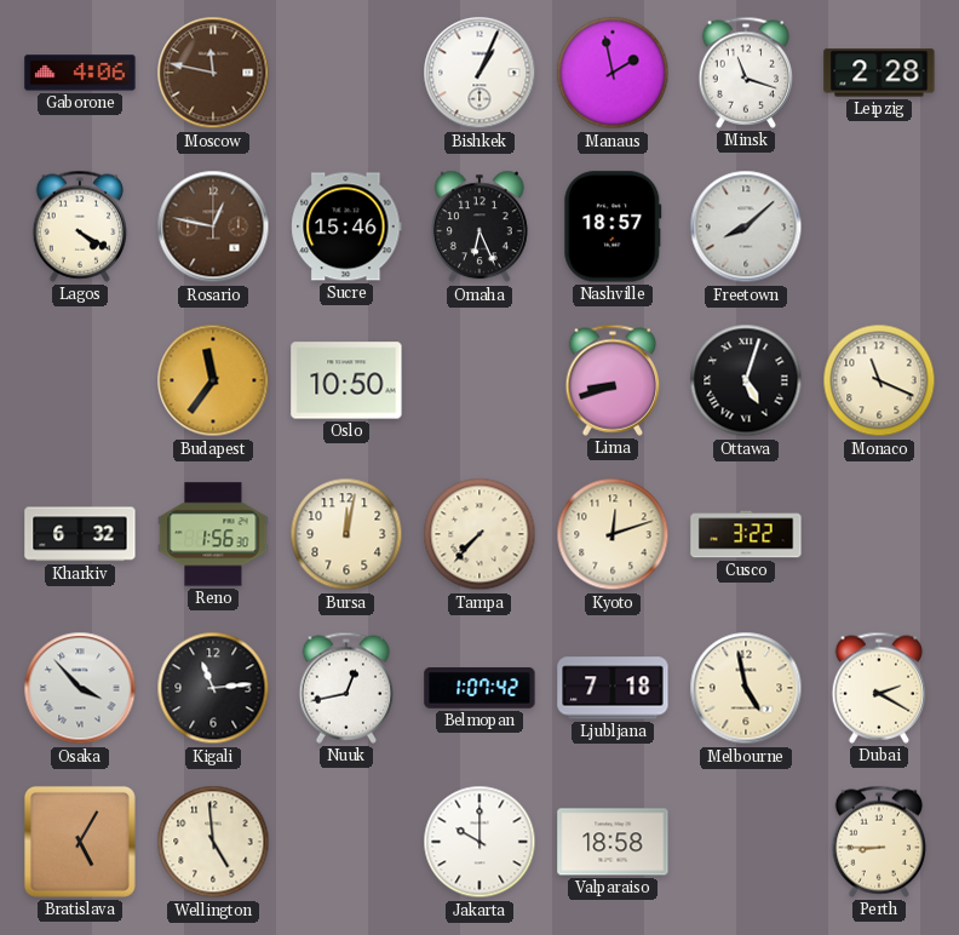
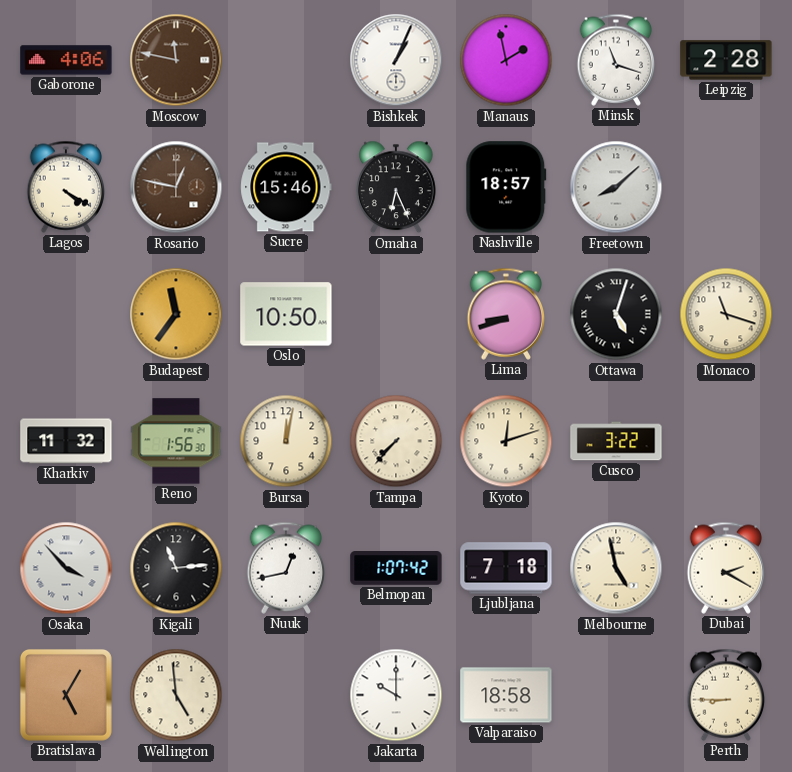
Monaco: 11:19 -> 11:18
Kharkiv: 6:32 -> 11:32
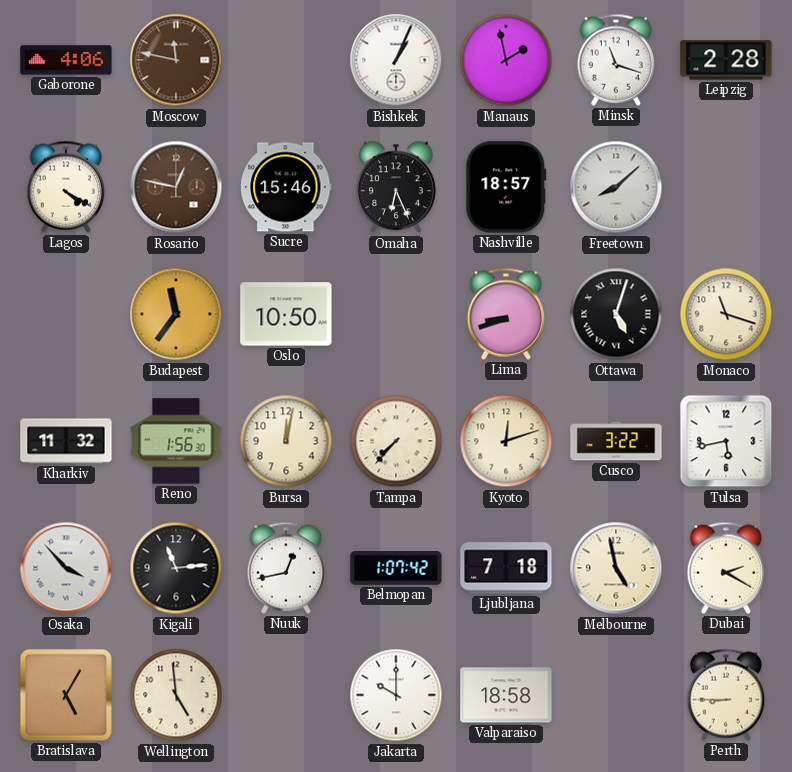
Tulsa: none -> 5:43
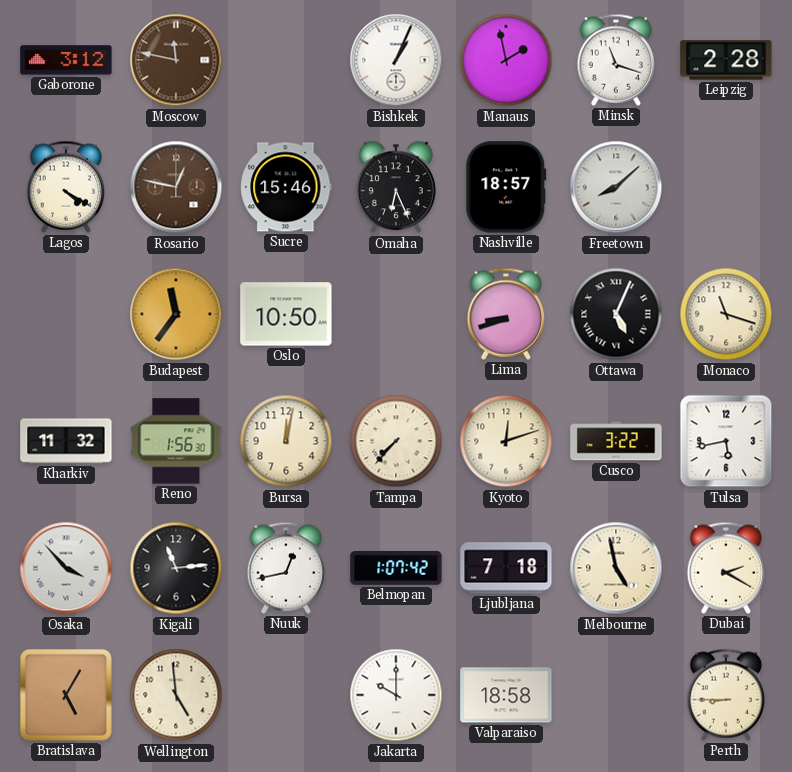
Gaborone: 4:06 -> 3:12
Ottawa: 5:03 -> 5:04
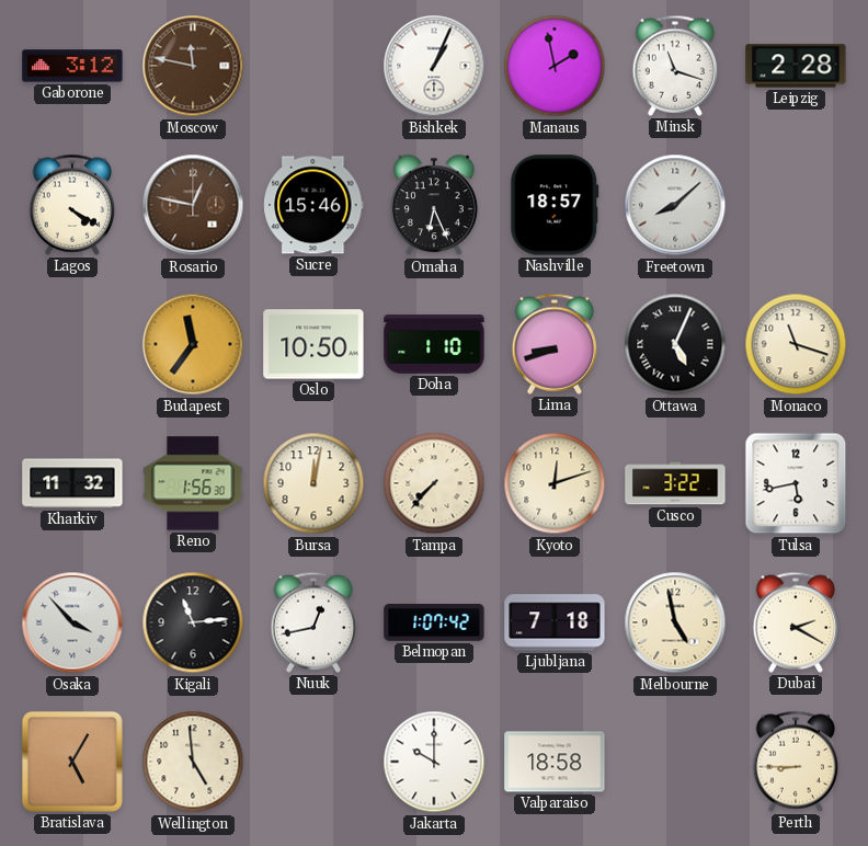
Doha: none -> 1:10
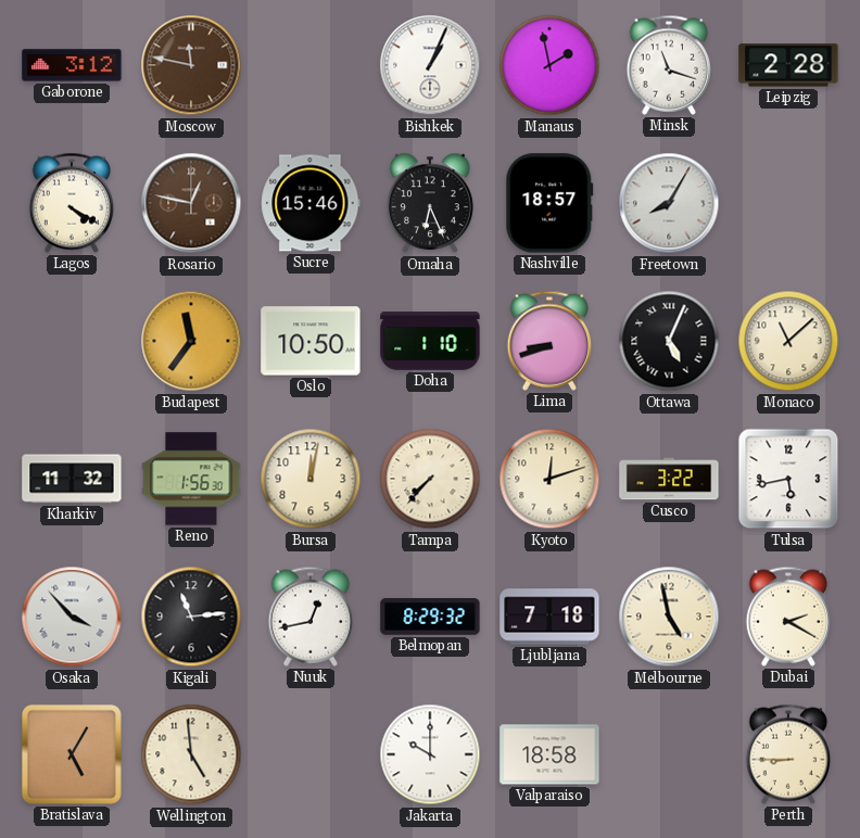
Freetown: 8:08 -> 8:05
Monaco: 11:18 -> 11:08
Belmopan: 1:07 -> 8:29
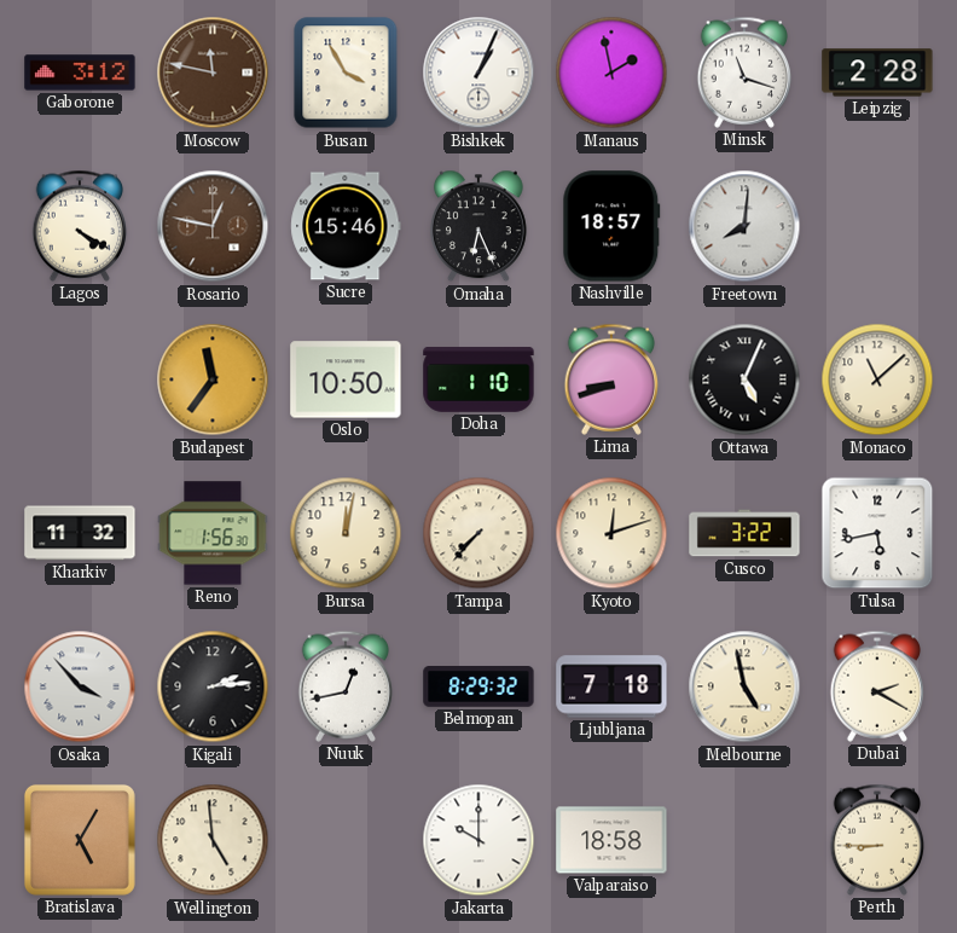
Busan: none -> 3:55
Freetown: 8:05 -> 8:01
Kigali: 11:14 -> 2:14
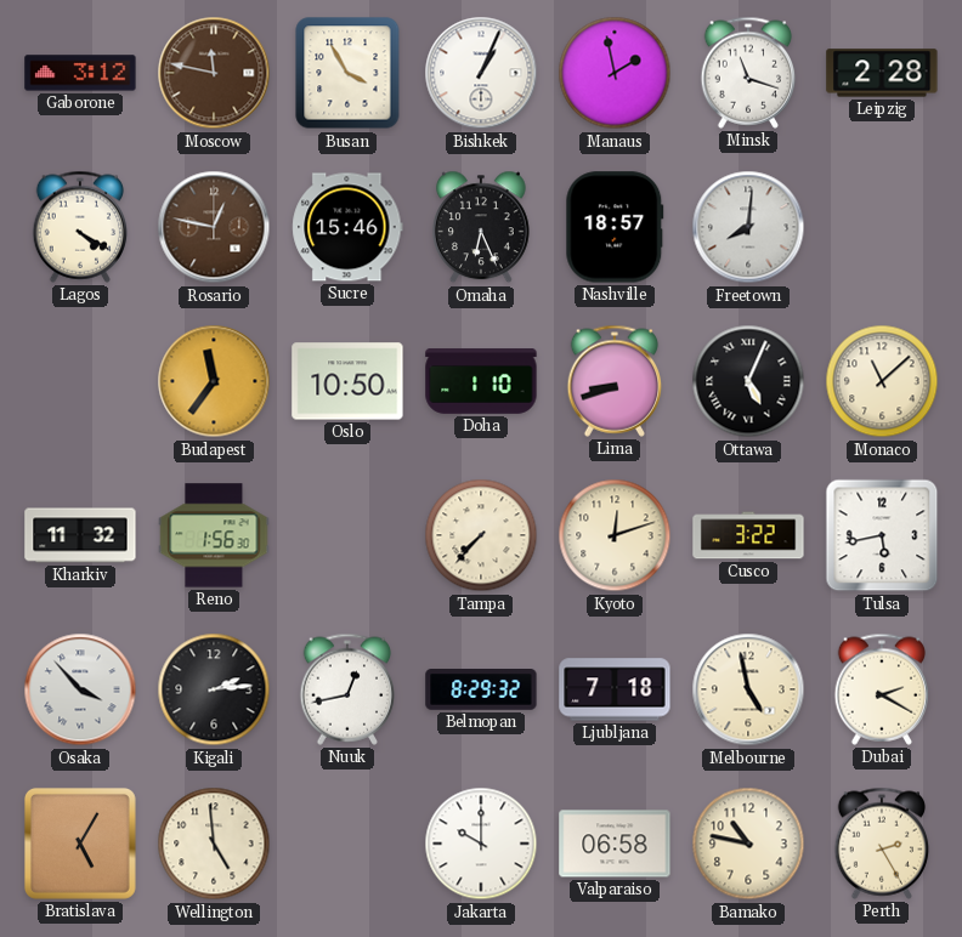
Bursa: 12:02 -> none
Valparaiso: 18:58 -> 06:58
Bamako: none -> 10:47
Perth: 8:45 -> 2:25
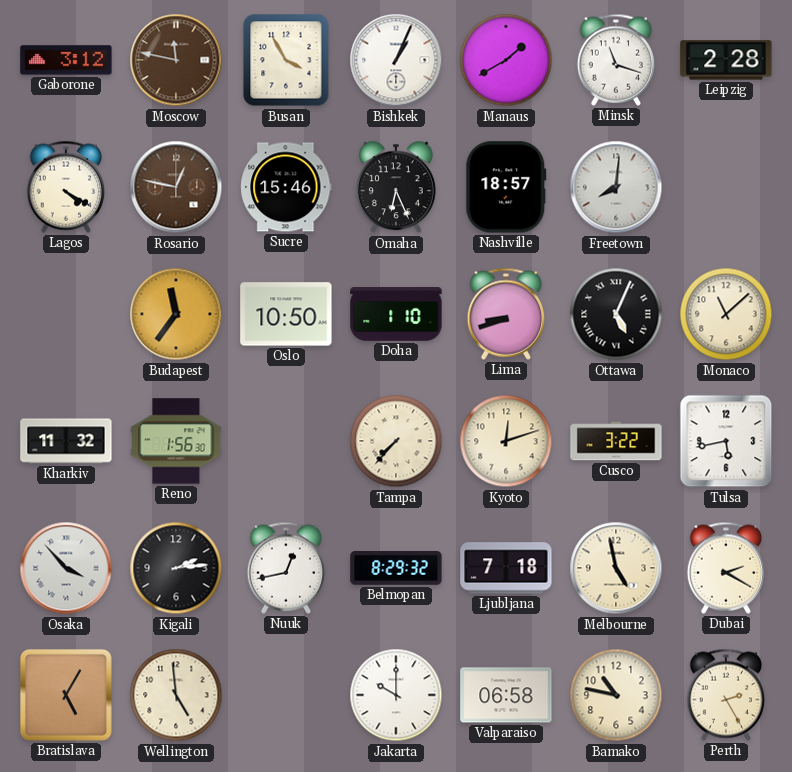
Manaus: 1:58 -> 1:40
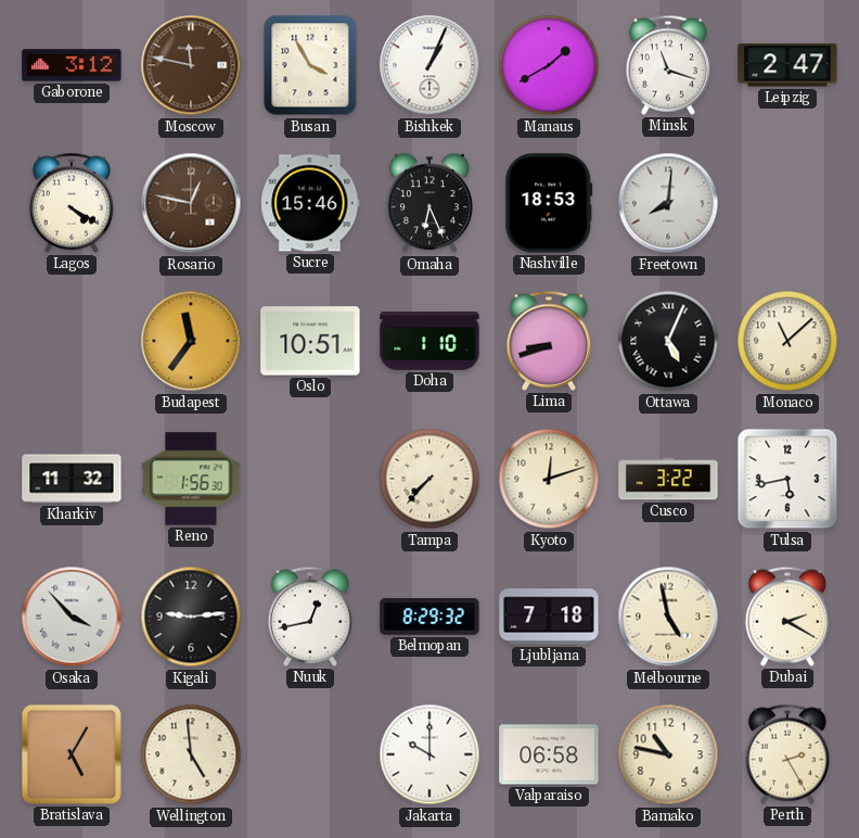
Leipzig: 2:28 -> 2:47
Nashville: 18:57 -> 18:53
Oslo: 10:50 -> 10:51
Kigali: 2:14 -> 9:14
